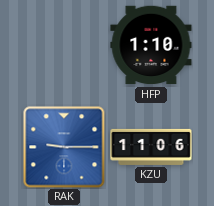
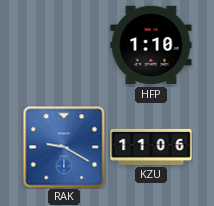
RAK: 9:15 -> 9:20
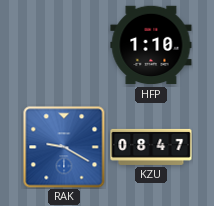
KZU: 11:06 -> 08:47
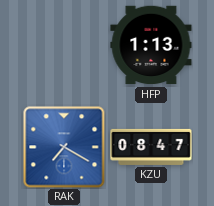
HFP: 1:10 -> 1:13
RAK: 9:20 -> 7:20
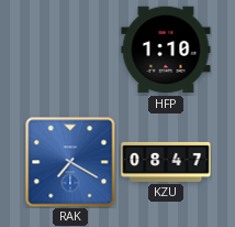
HFP: 1:13 -> 1:10
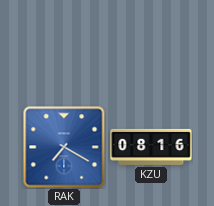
HFP: 1:10 -> none
KZU: 08:47 -> 08:16
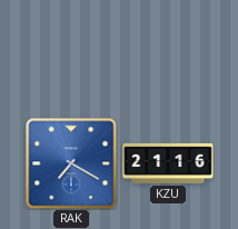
KZU: 08:16 -> 21:16
